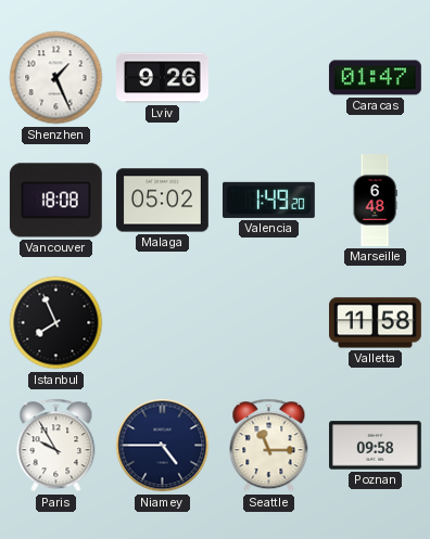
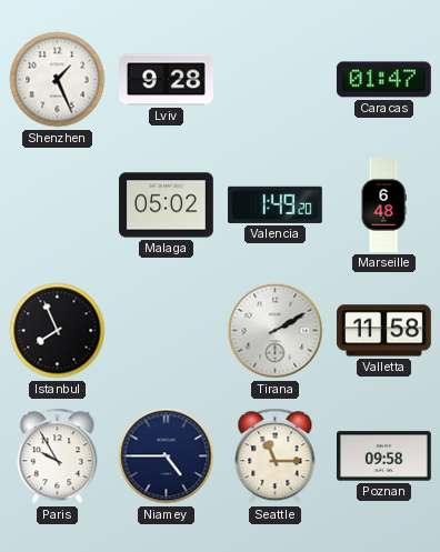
Lviv: 9:26 -> 9:28
Vancouver: 18:08 -> none
Tirana: none -> 2:10
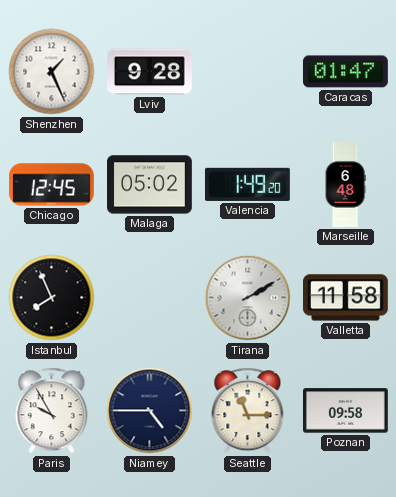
Chicago: none -> 12:45
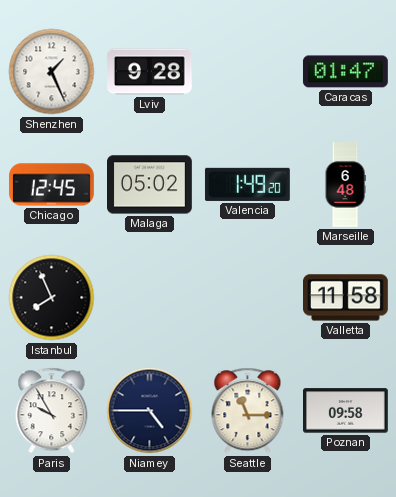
Tirana: 2:10 -> none
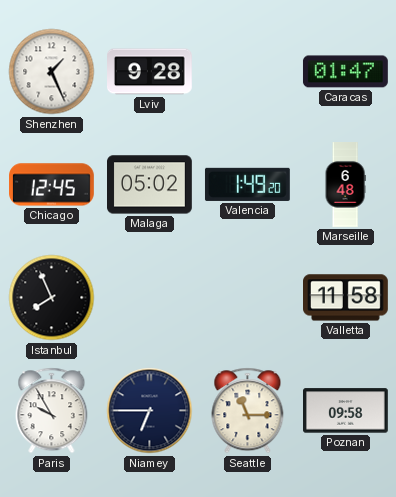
Niamey: 4:45 -> 6:45
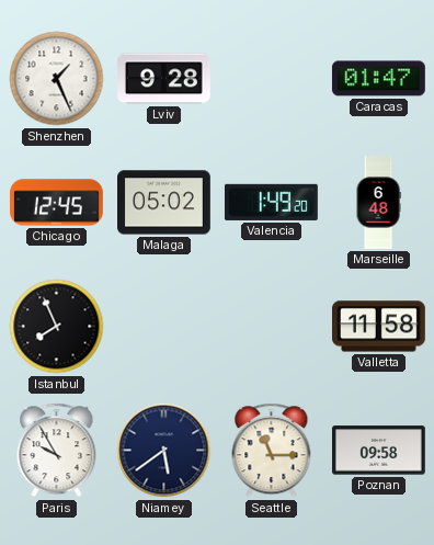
Niamey: 6:45 -> 5:39
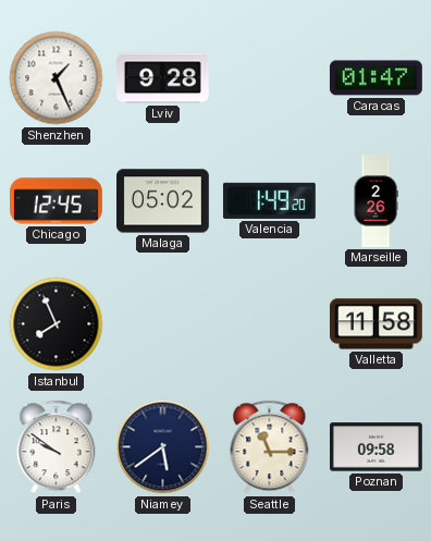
Marseille: 6:48 -> 2:26
Paris: 9:55 -> 9:51
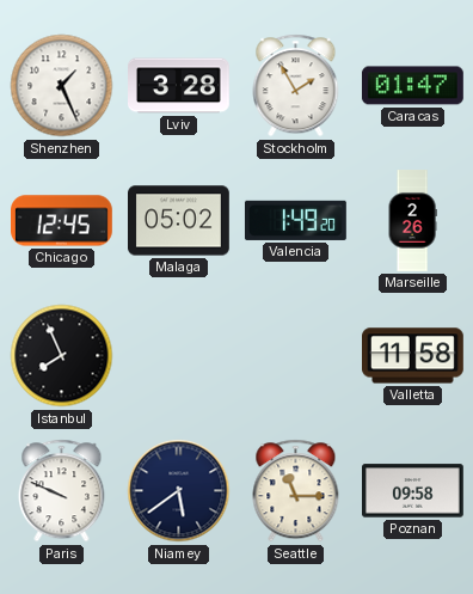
Lviv: 9:28 -> 3:28
Stockholm: none -> 1:55
Paris: 9:51 -> 9:49
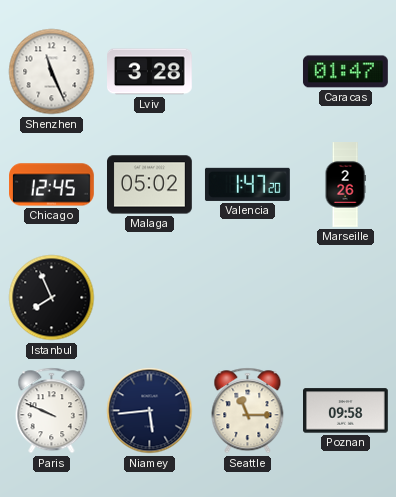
Shenzhen: 1:26 -> 11:26
Stockholm: 1:55 -> none
Valencia: 1:49 -> 1:47
Valletta: 11:58 -> none
Niamey: 5:39 -> 5:44
